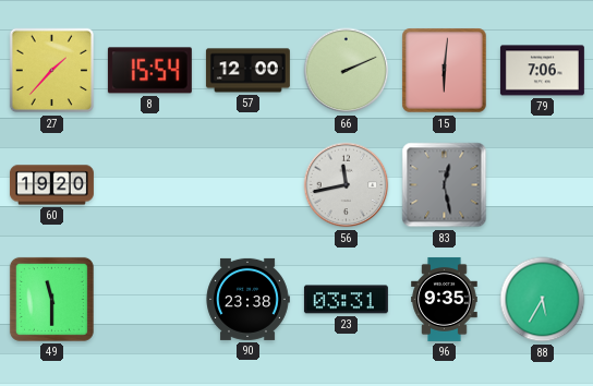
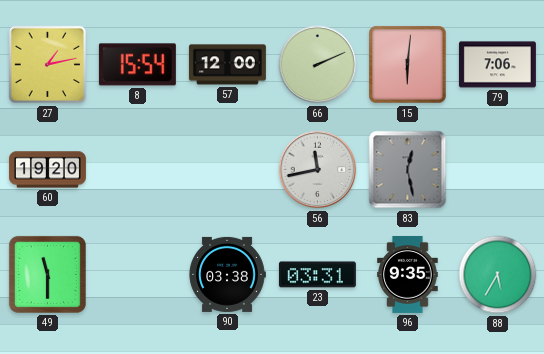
27: 1:37 -> 1:13
90: 23:38 -> 03:38
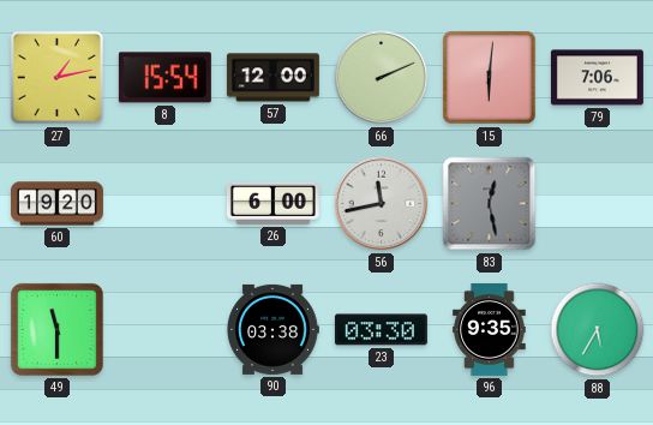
26: none -> 6:00
23: 03:31 -> 03:30
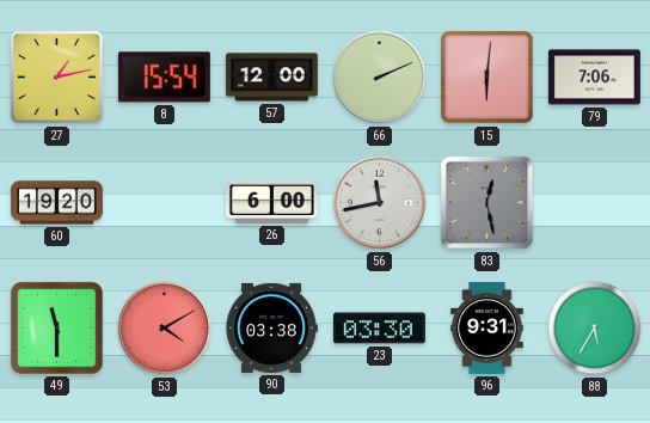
53: none -> 4:10
96: 9:35 -> 9:31
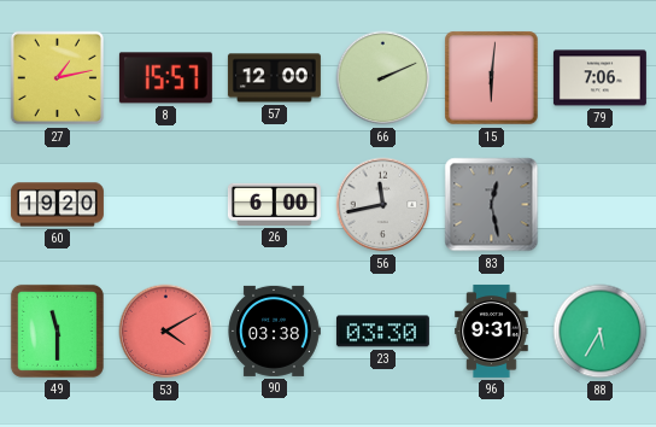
8: 15:54 -> 15:57
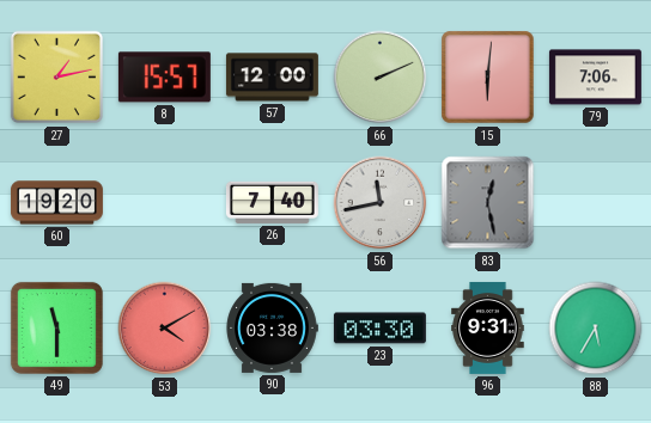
26: 6:00 -> 7:40
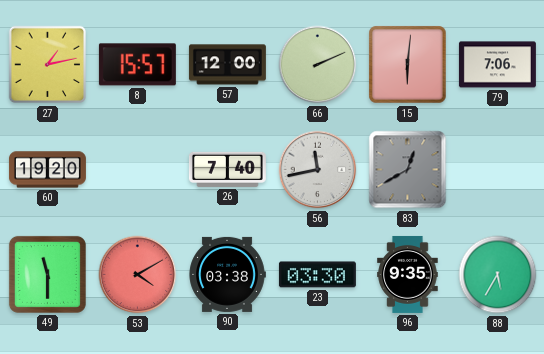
83: 12:28 -> 12:40
96: 9:31 -> 9:35
